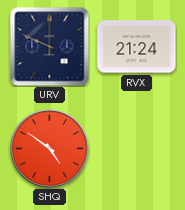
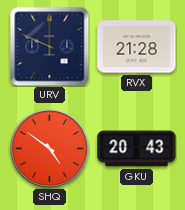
RVX: 21:24 -> 21:28
GKU: none -> 20:43
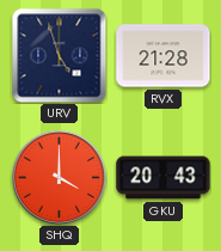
URV: 9:49 -> 4:57
SHQ: 4:51 -> 4:00
